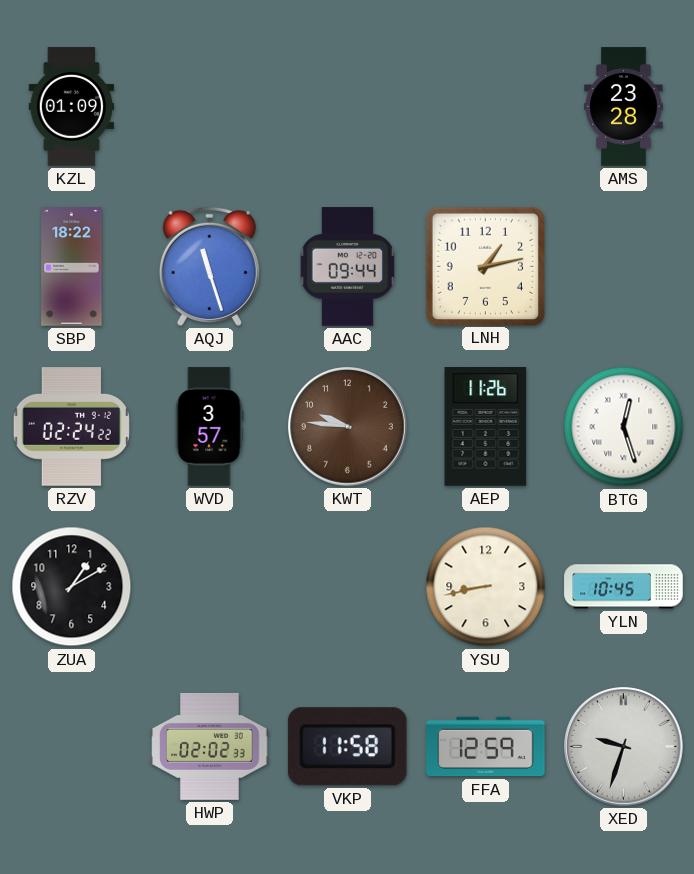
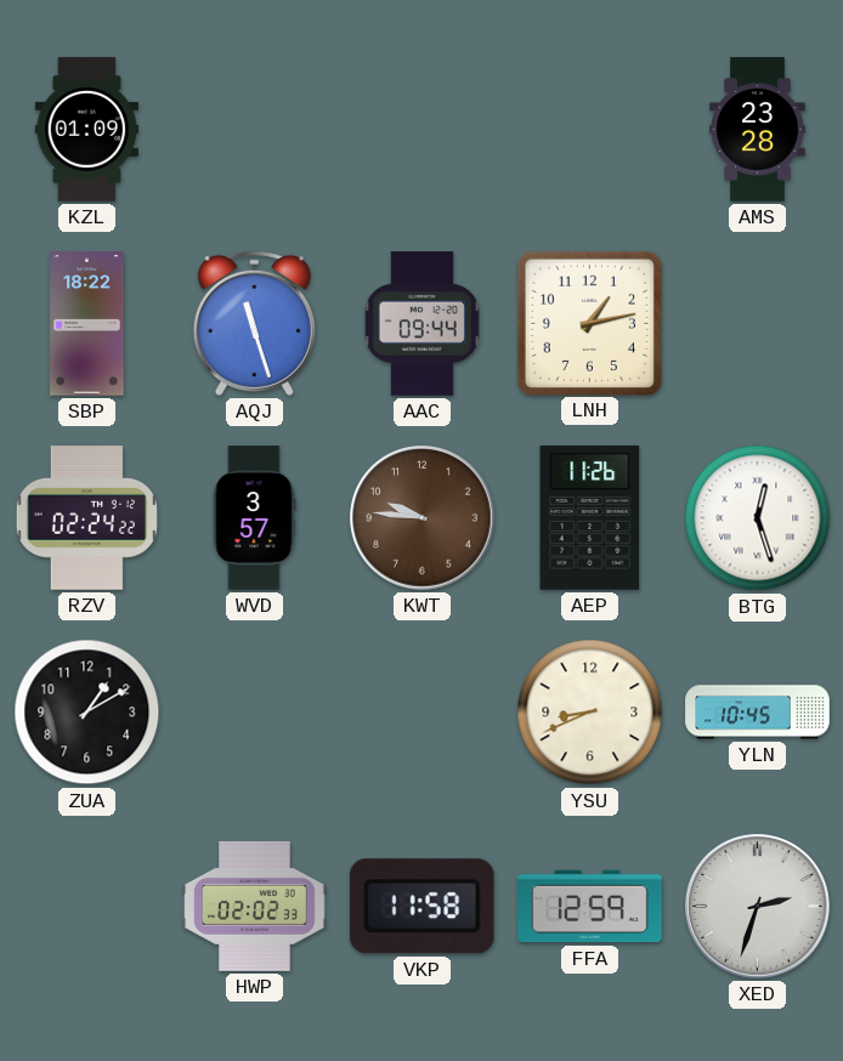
YSU: 8:43 -> 8:41
XED: 9:33 -> 2:33
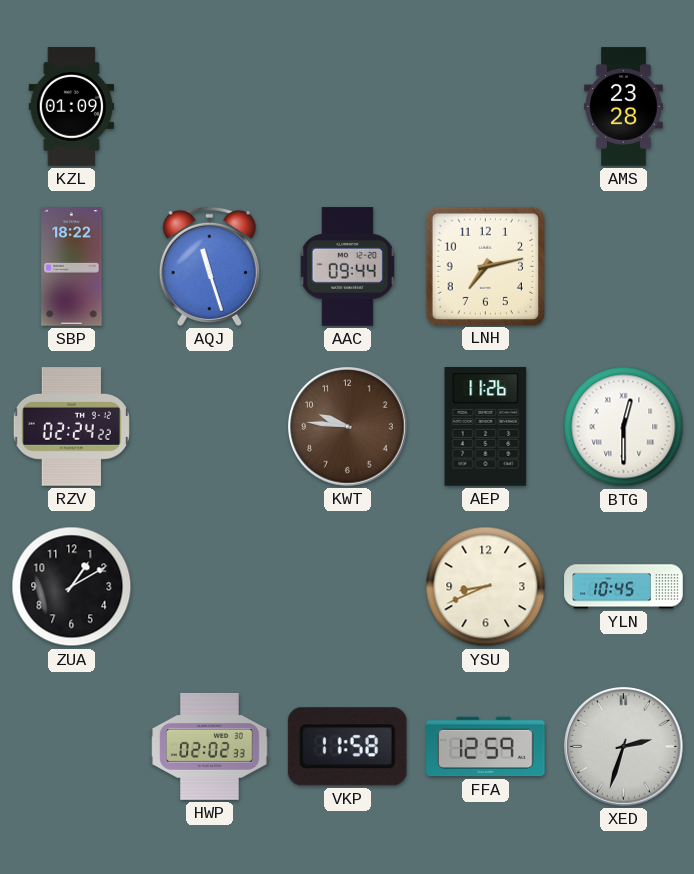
LNH: 1:13 -> 7:13
WVD: 3:57 -> none
BTG: 12:27 -> 12:30
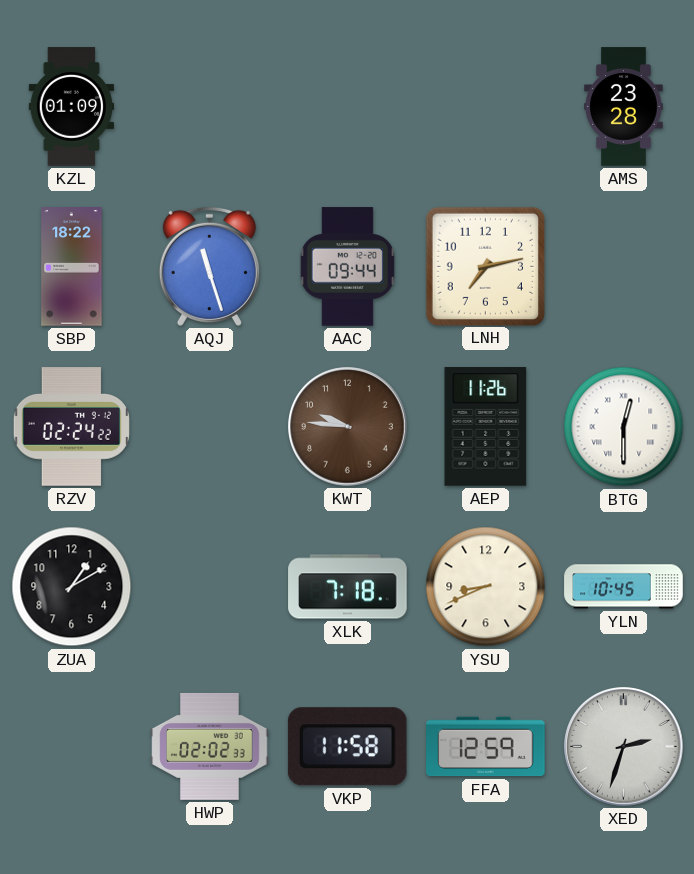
XLK: none -> 7:18
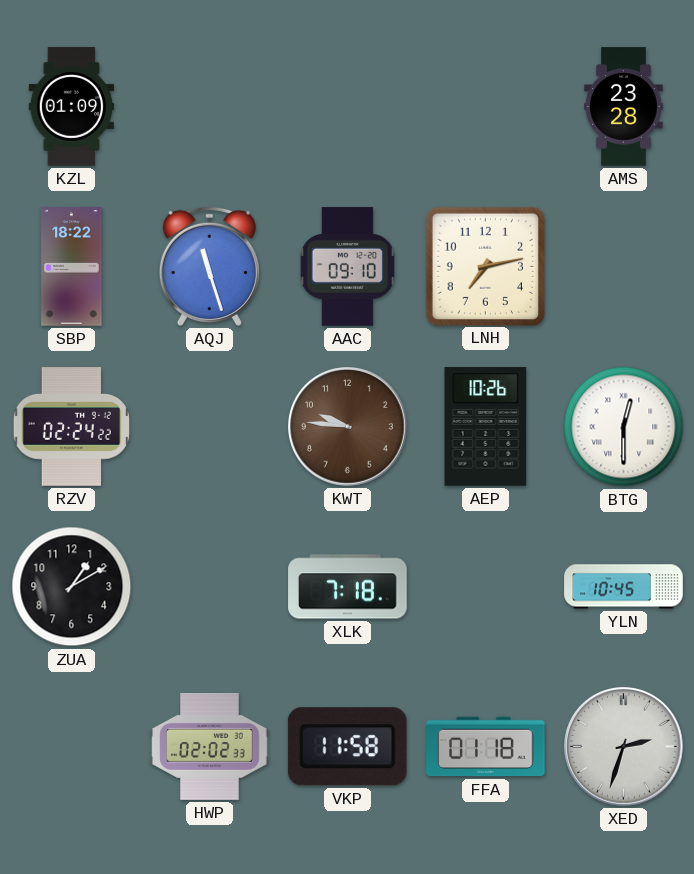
AAC: 09:44 -> 09:10
AEP: 11:26 -> 10:26
YSU: 8:41 -> none
FFA: 12:59 -> 01:18
